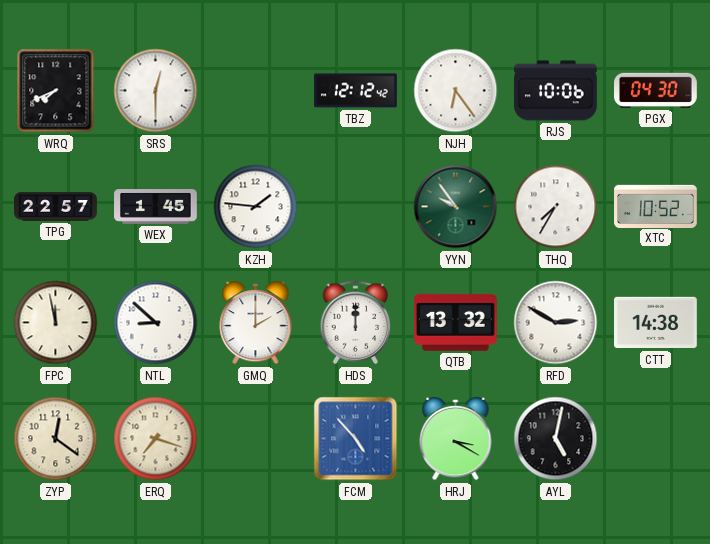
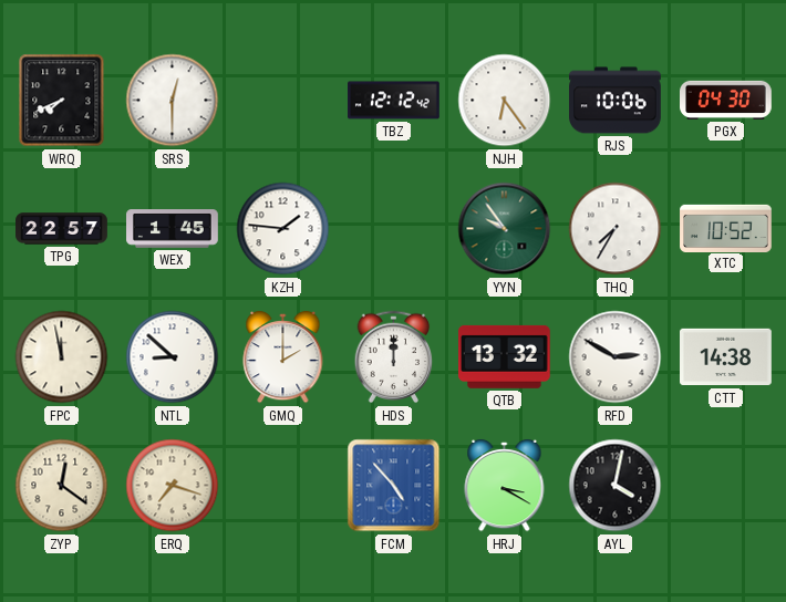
AYL: 5:02 -> 4:02
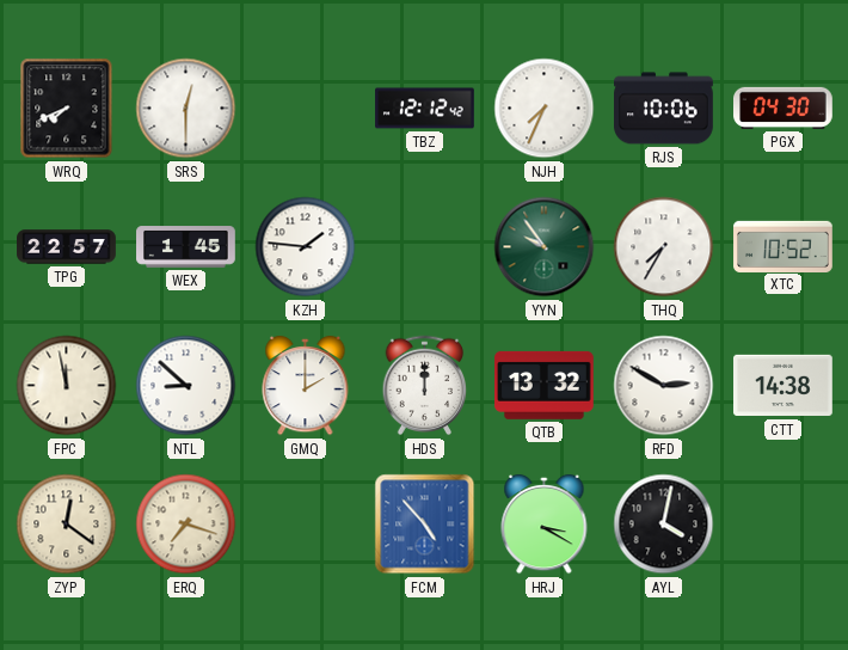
NJH: 6:24 -> 7:34
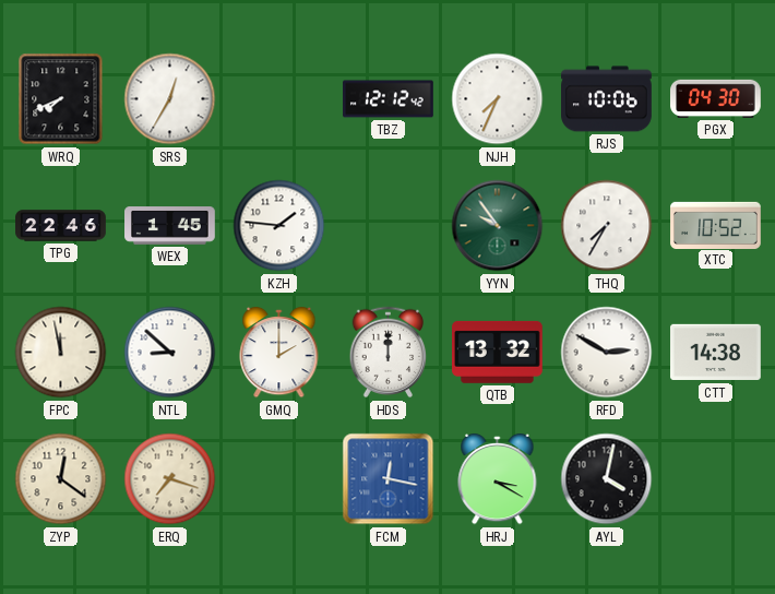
SRS: 12:30 -> 12:35
TPG: 22:57 -> 22:46
FCM: 4:53 -> 12:17
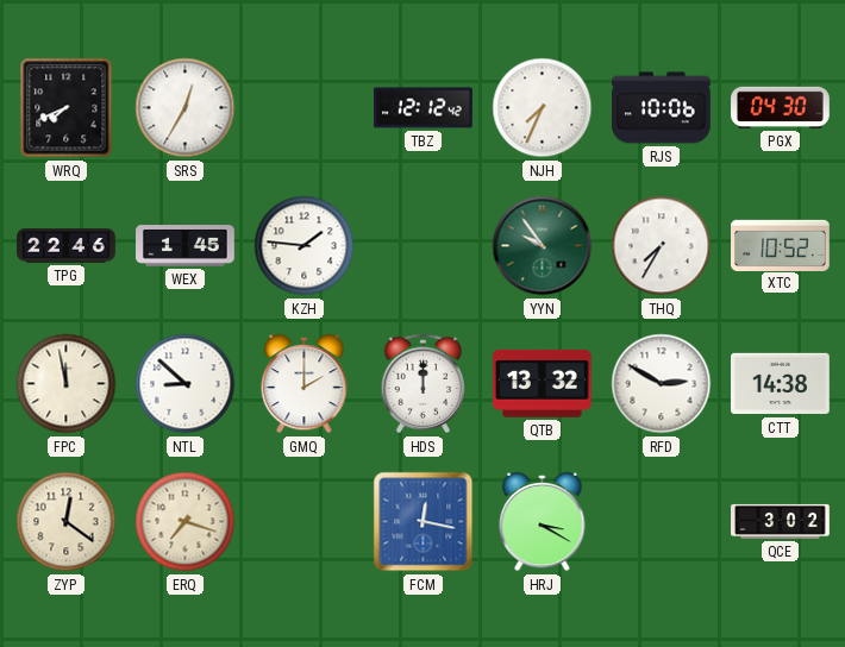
AYL: 4:02 -> none
QCE: none -> 3:02
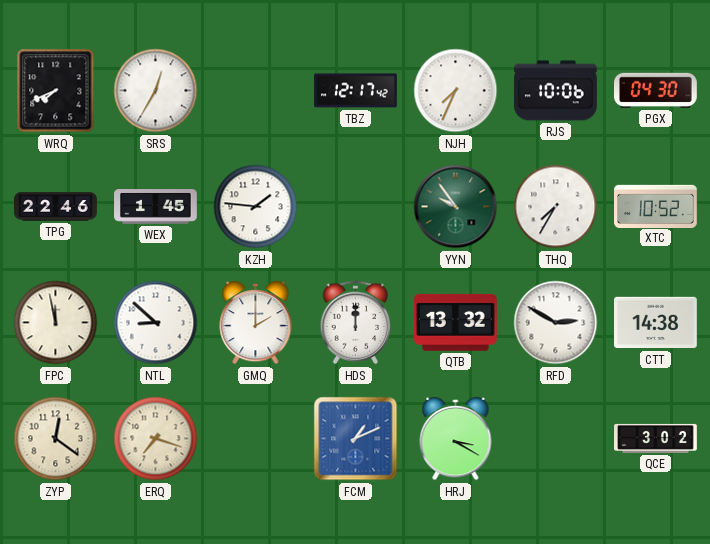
TBZ: 12:12 -> 12:17
FCM: 12:17 -> 1:11
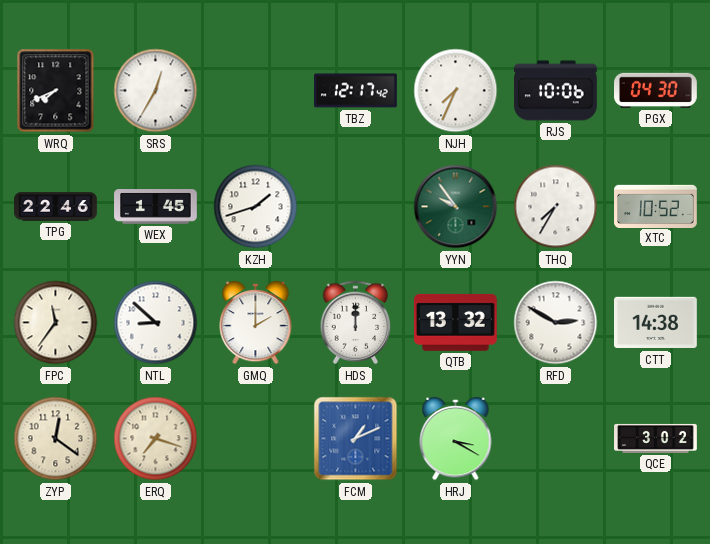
KZH: 1:46 -> 1:42
FPC: 11:58 -> 11:36
